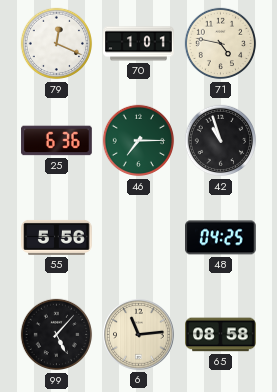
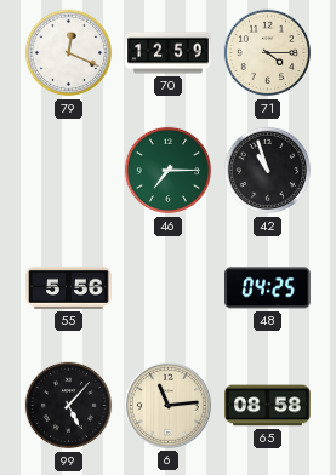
70: 1:01 -> 12:59
71: 4:47 -> 4:15
25: 6:36 -> none
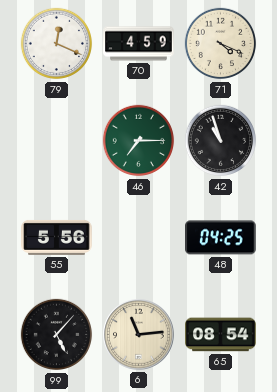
70: 12:59 -> 4:59
71: 4:15 -> 4:19
65: 08:58 -> 08:54
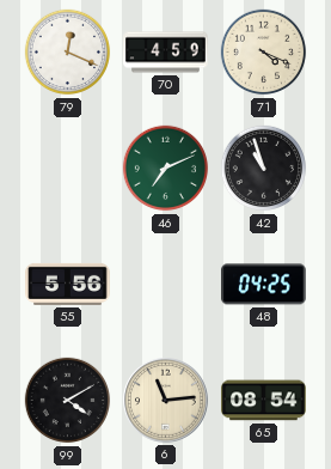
46: 7:15 -> 7:11
99: 5:07 -> 4:10
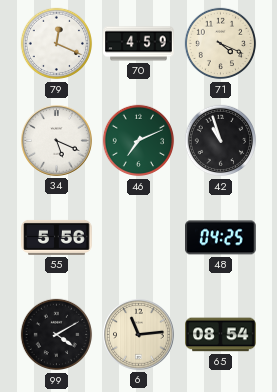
34: none -> 5:19
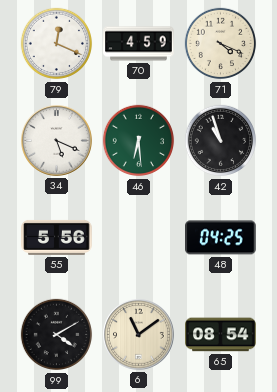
46: 7:11 -> 6:29
6: 11:14 -> 11:09
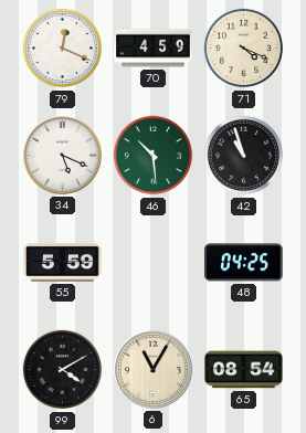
46: 6:29 -> 10:29
55: 5:56 -> 5:59
6: 11:09 -> 11:05
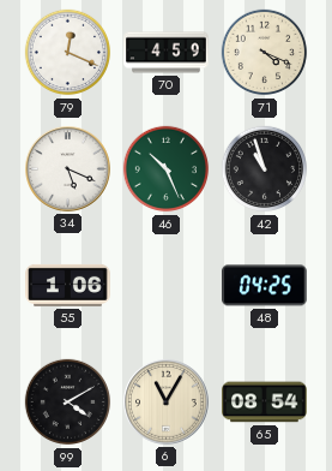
46: 10:29 -> 10:26
55: 5:59 -> 1:06
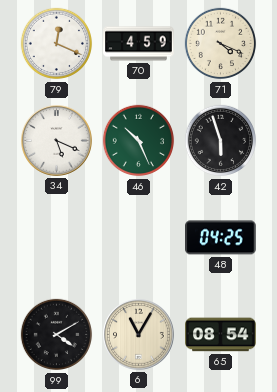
42: 10:57 -> 5:57
55: 1:06 -> none
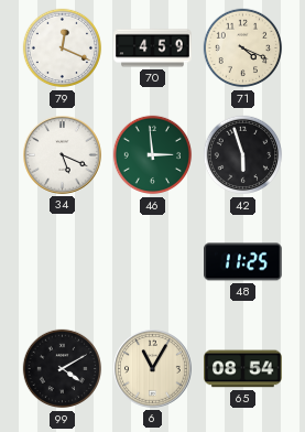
46: 10:26 -> 2:59
48: 04:25 -> 11:25
